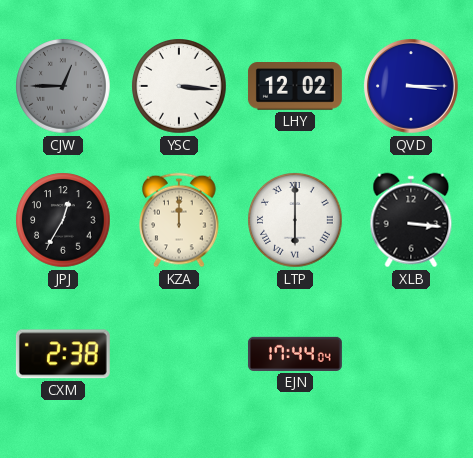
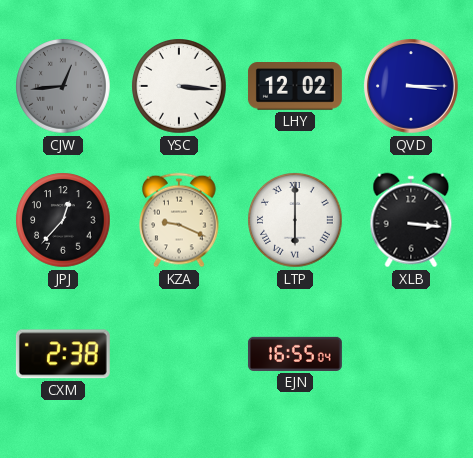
CJW: 12:45 -> 12:44
JPJ: 12:35 -> 12:37
KZA: 12:00 -> 9:19
EJN: 17:44 -> 16:55
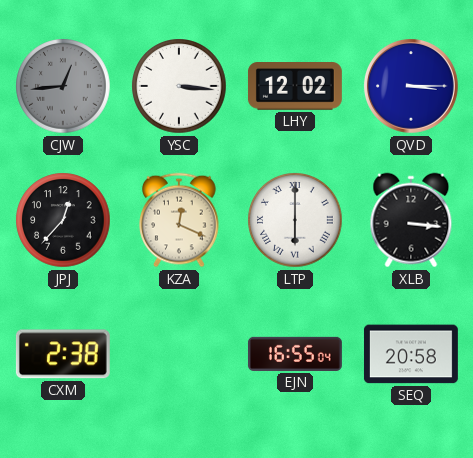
KZA: 9:19 -> 12:19
SEQ: none -> 20:58
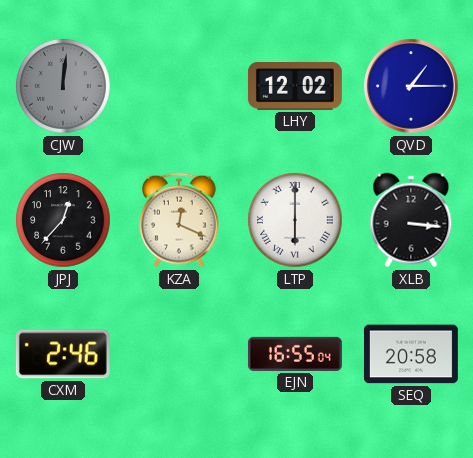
CJW: 12:44 -> 12:01
YSC: 3:16 -> none
QVD: 3:15 -> 1:15
CXM: 2:38 -> 2:46
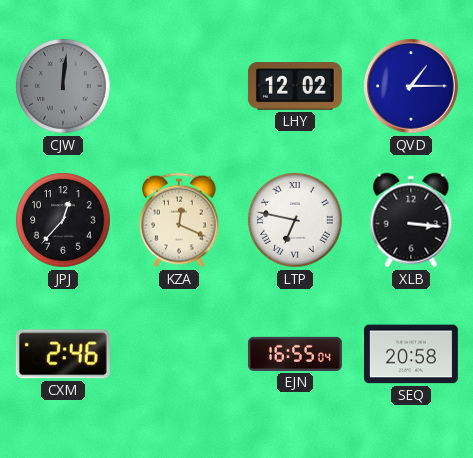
LTP: 6:00 -> 6:47
